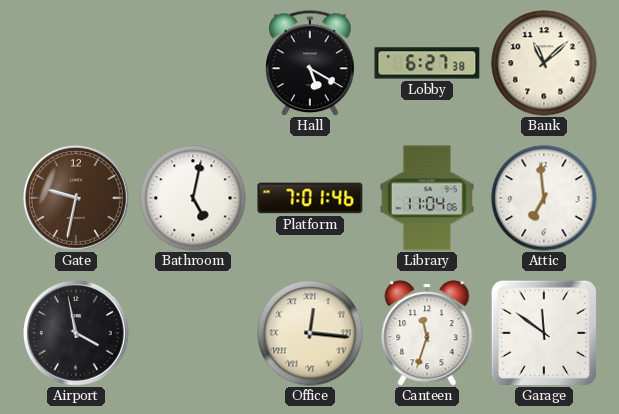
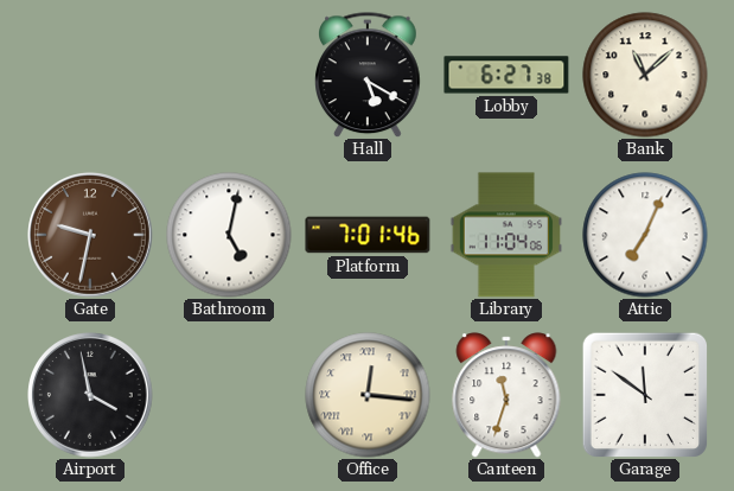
Attic: 6:59 -> 7:04
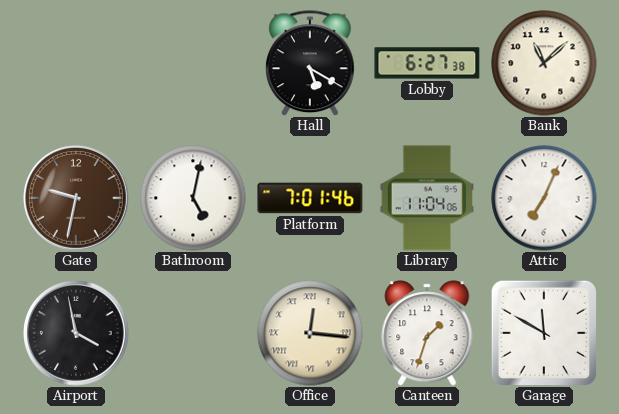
Canteen: 11:33 -> 1:33
Garage: 11:51 -> 11:50
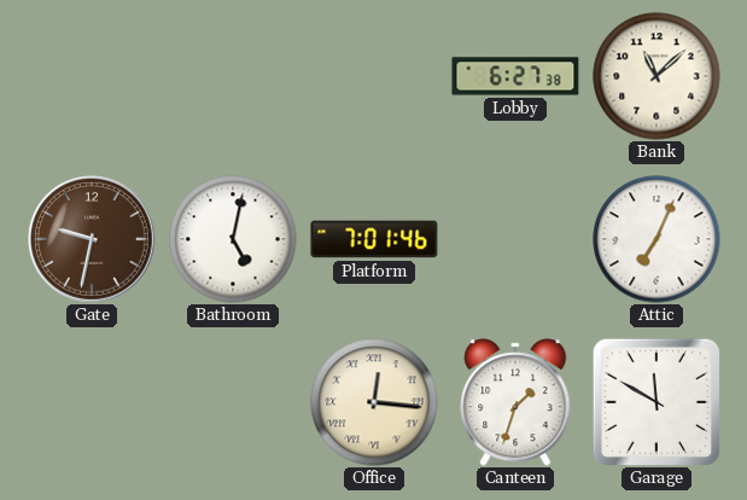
Hall: 5:20 -> none
Library: 11:04 -> none
Airport: 3:58 -> none
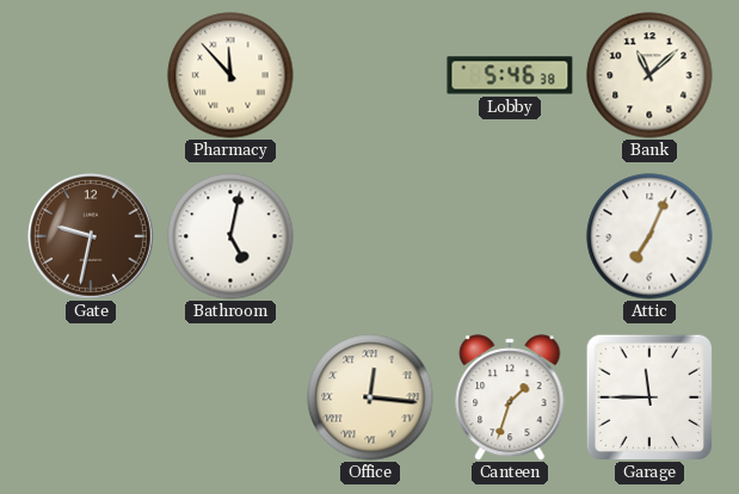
Pharmacy: none -> 11:53
Lobby: 6:27 -> 5:46
Platform: 7:01 -> none
Garage: 11:50 -> 11:45
